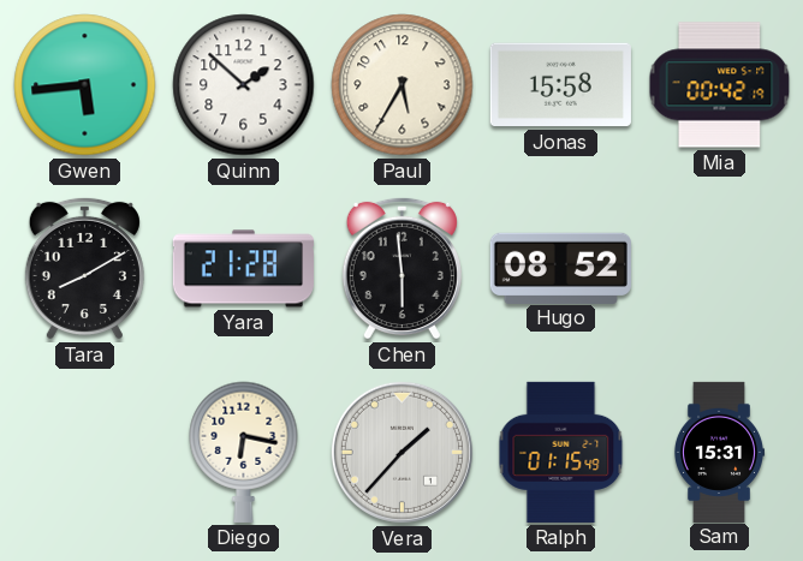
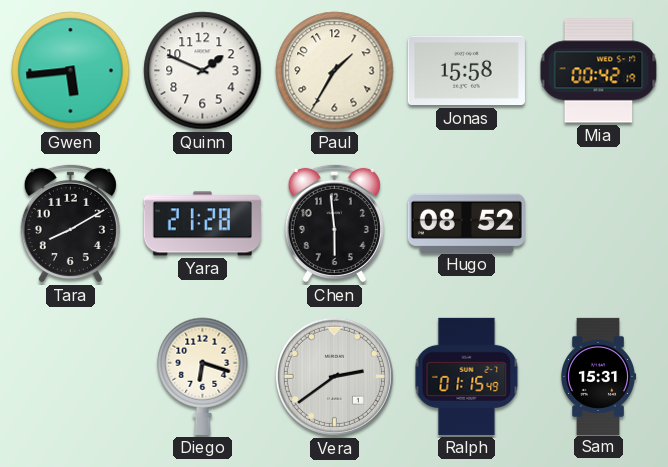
Quinn: 1:52 -> 1:49
Paul: 5:35 -> 1:35
Diego: 6:17 -> 6:18
Vera: 1:37 -> 2:39
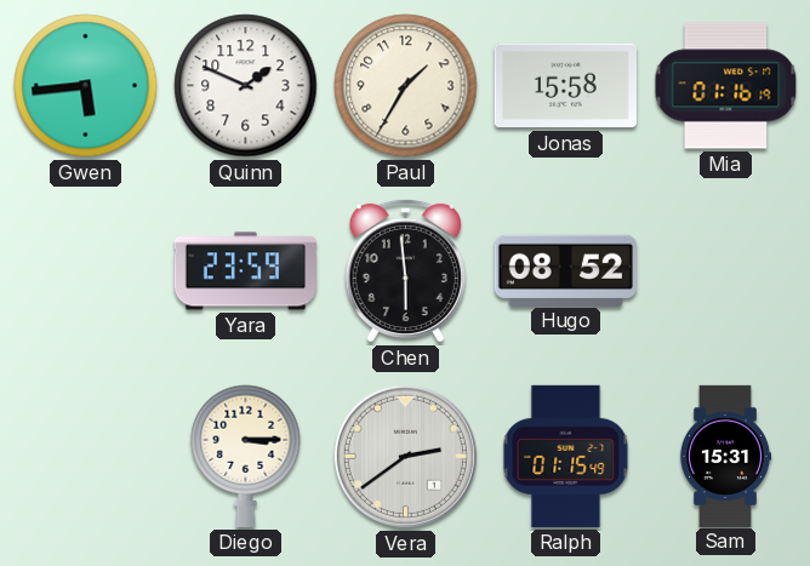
Mia: 00:42 -> 01:16
Tara: 8:10 -> none
Yara: 21:28 -> 23:59
Diego: 6:18 -> 3:15
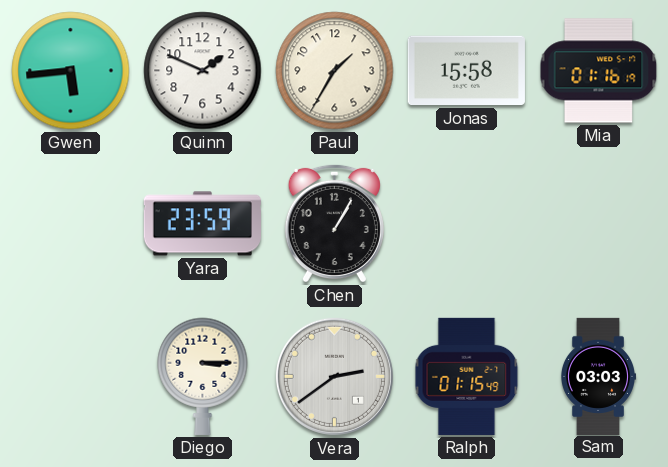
Chen: 5:59 -> 1:05
Hugo: 08:52 -> none
Sam: 15:31 -> 03:03
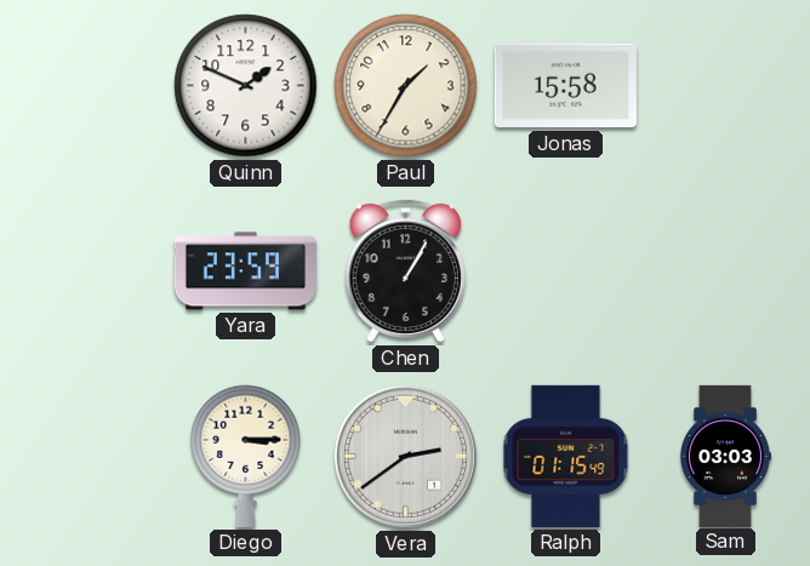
Gwen: 5:44 -> none
Mia: 01:16 -> none
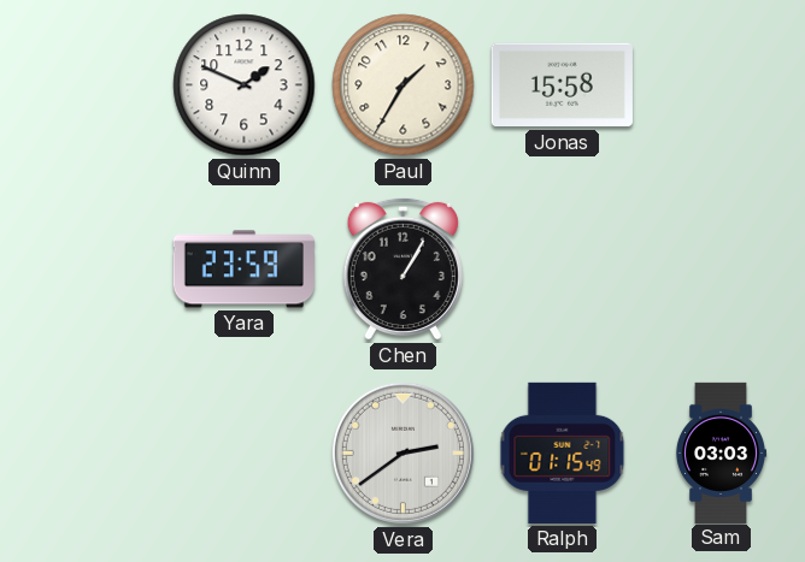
Diego: 3:15 -> none
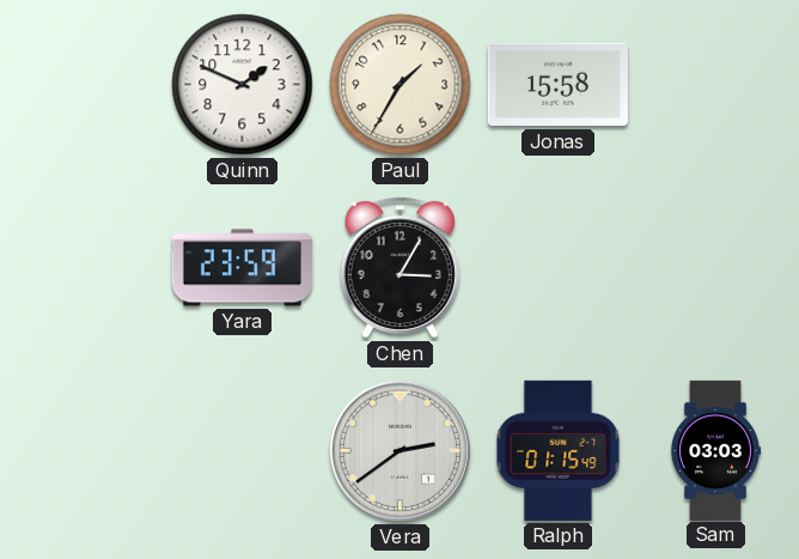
Chen: 1:05 -> 3:05
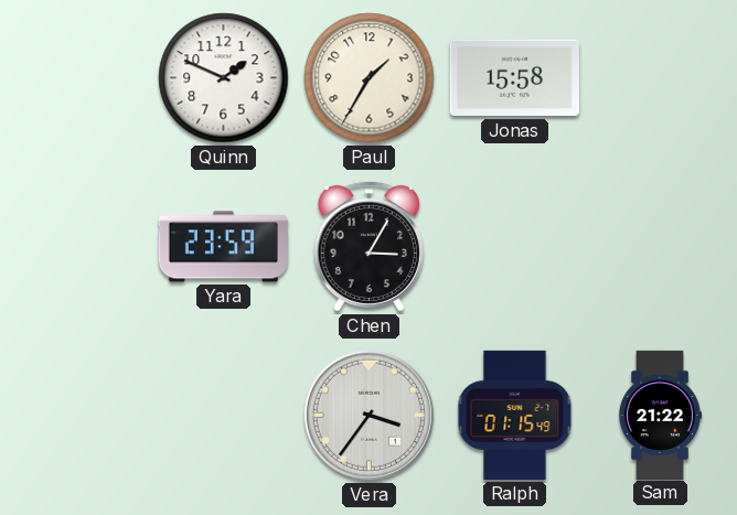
Vera: 2:39 -> 3:36
Sam: 03:03 -> 21:22
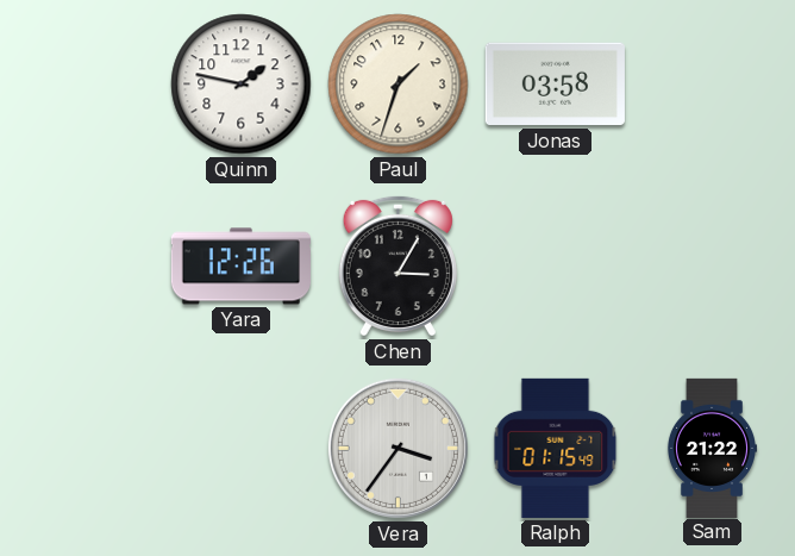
Quinn: 1:49 -> 1:47
Paul: 1:35 -> 1:33
Jonas: 15:58 -> 03:58
Yara: 23:59 -> 12:26
